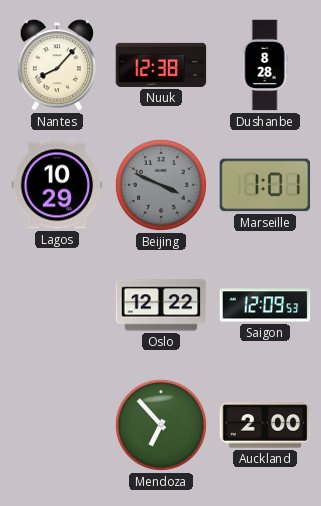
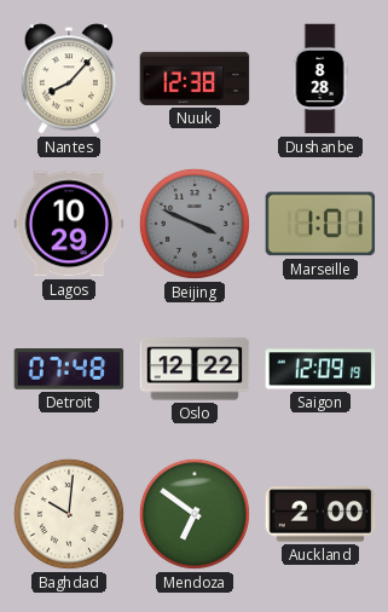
Detroit: none -> 07:48
Saigon: 12:09:53 -> 12:09:19
Baghdad: none -> 10:01
Mendoza: 6:53 -> 6:51
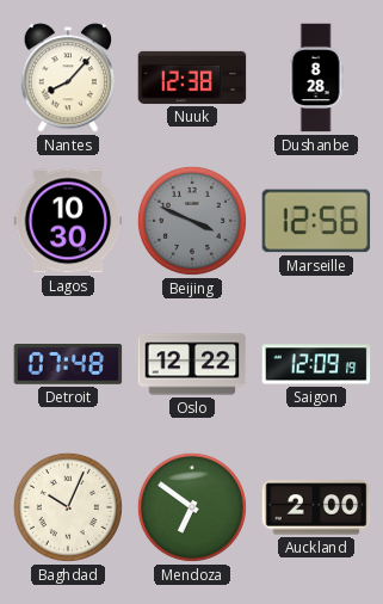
Lagos: 10:29 -> 10:30
Marseille: 1:01 -> 12:56
Baghdad: 10:01 -> 10:04
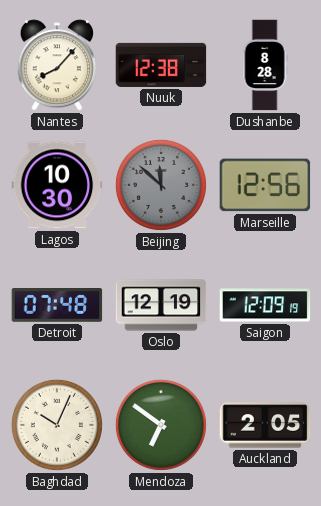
Beijing: 3:49 -> 11:52
Oslo: 12:22 -> 12:19
Auckland: 2:00 -> 2:05
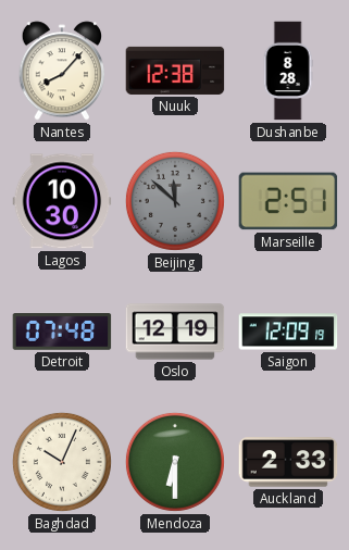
Marseille: 12:56 -> 2:51
Mendoza: 6:51 -> 6:30
Auckland: 2:05 -> 2:33
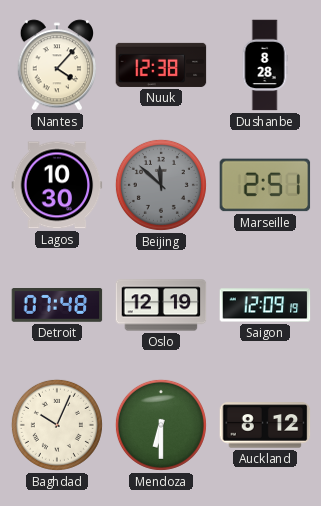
Nantes: 8:07 -> 4:07
Auckland: 2:33 -> 8:12
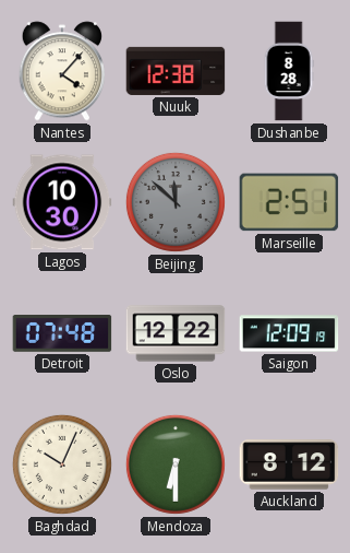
Oslo: 12:19 -> 12:22
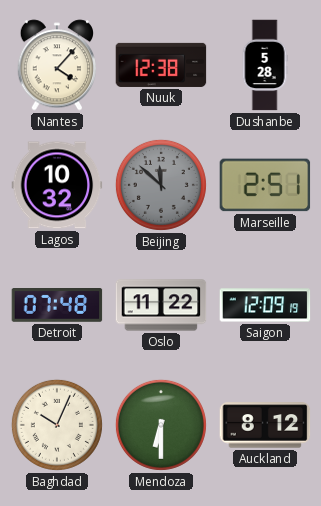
Dushanbe: 8:28 -> 5:28
Lagos: 10:30 -> 10:32
Oslo: 12:22 -> 11:22
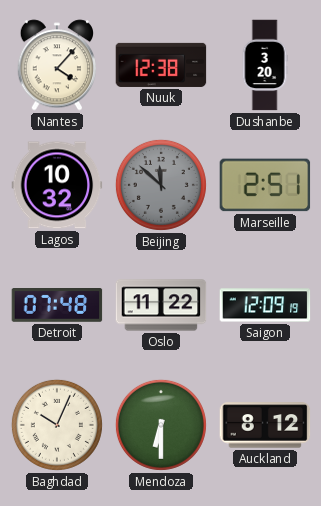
Dushanbe: 5:28 -> 3:20
